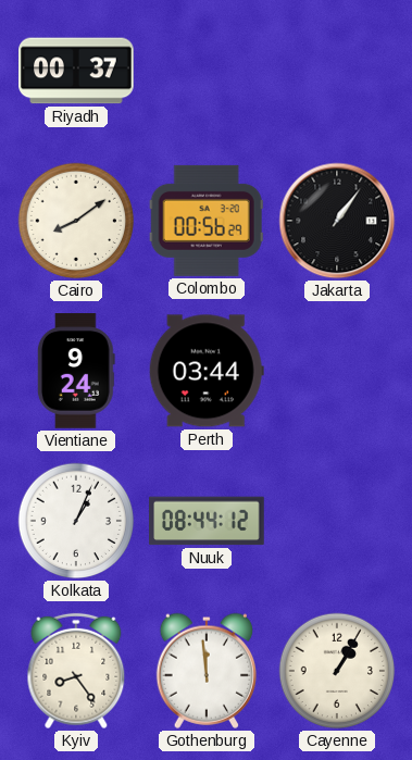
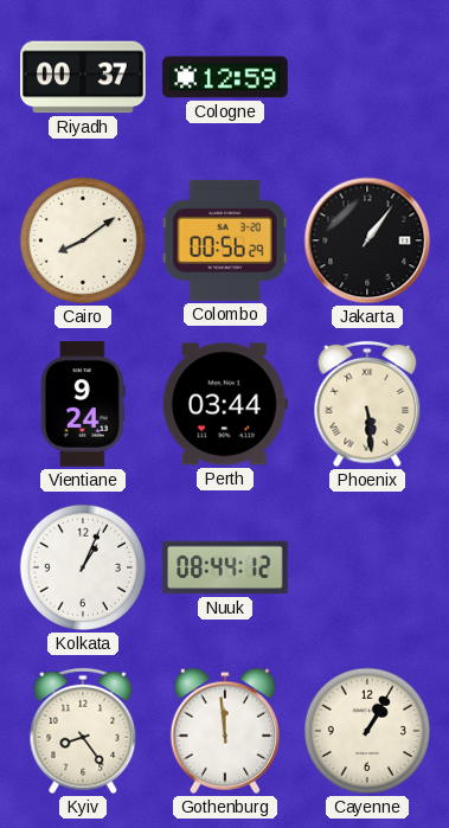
Cologne: none -> 12:59
Phoenix: none -> 5:29
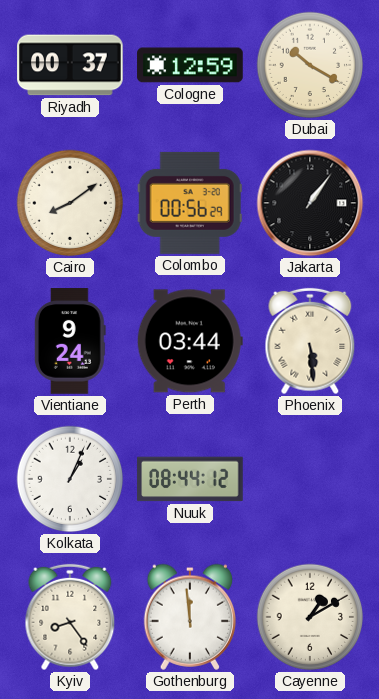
Dubai: none -> 10:20
Cayenne: 1:05 -> 1:10
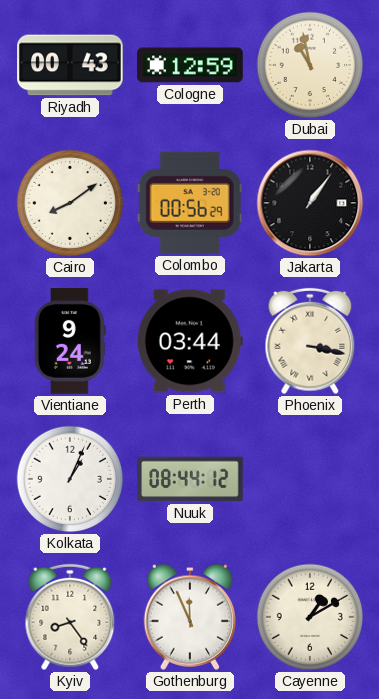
Riyadh: 00:37 -> 00:43
Dubai: 10:20 -> 10:58
Phoenix: 5:29 -> 3:17
Gothenburg: 11:59 -> 11:56
